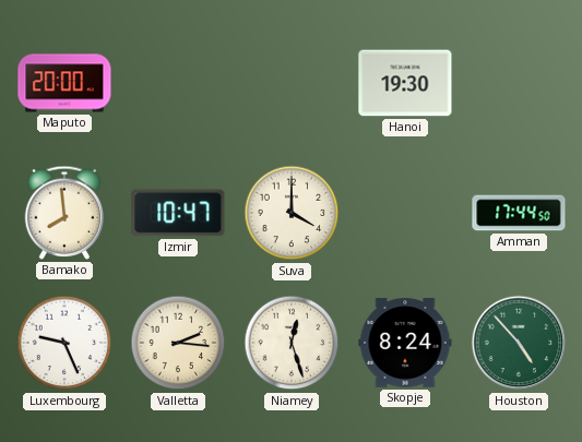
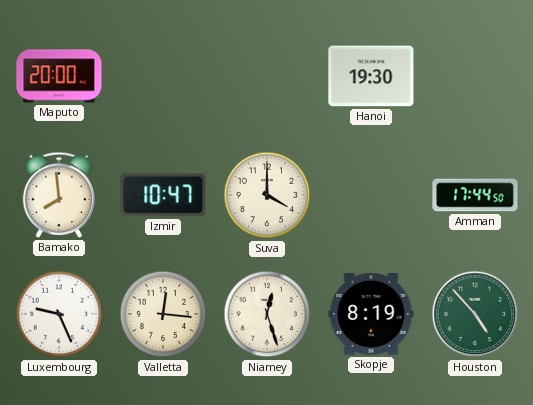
Valletta: 2:16 -> 12:16
Skopje: 8:24 -> 8:19
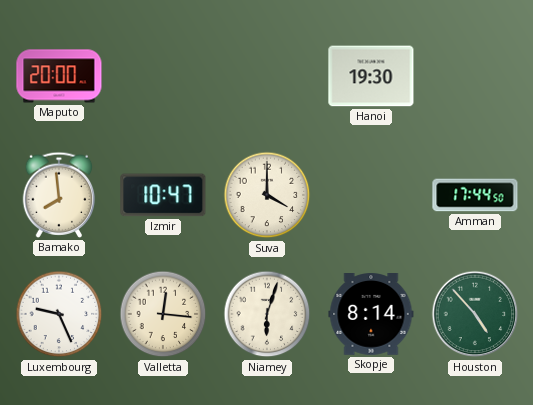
Niamey: 12:27 -> 6:03
Skopje: 8:19 -> 8:14
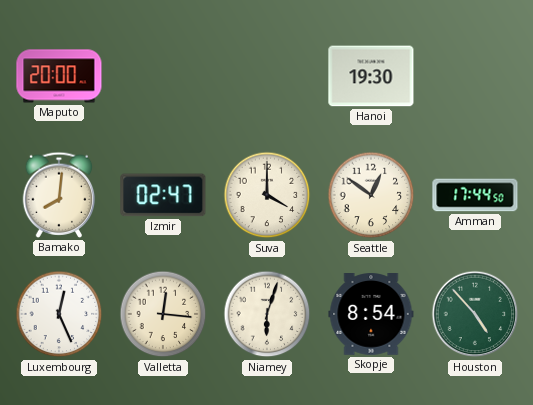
Bamako: 7:59 -> 8:01
Izmir: 10:47 -> 02:47
Seattle: none -> 12:51
Luxembourg: 9:26 -> 12:26
Skopje: 8:14 -> 8:54
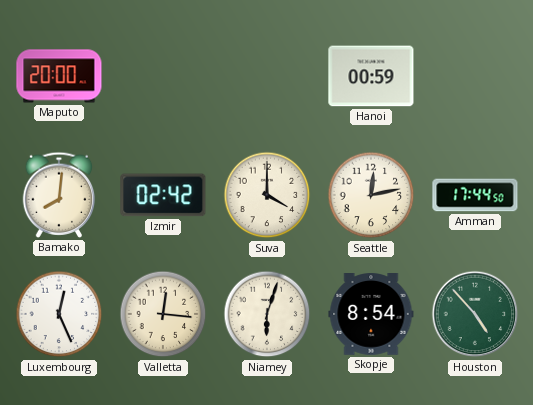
Hanoi: 19:30 -> 00:59
Izmir: 02:47 -> 02:42
Seattle: 12:51 -> 12:13
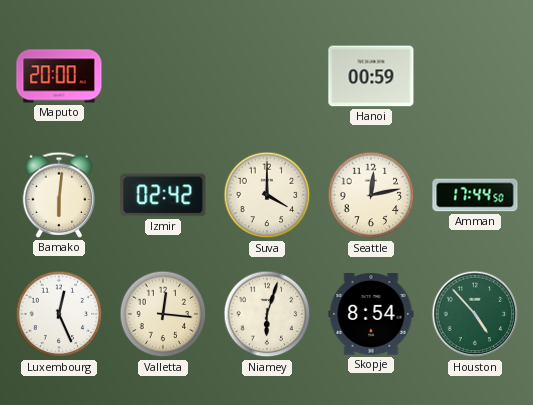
Bamako: 8:01 -> 6:01
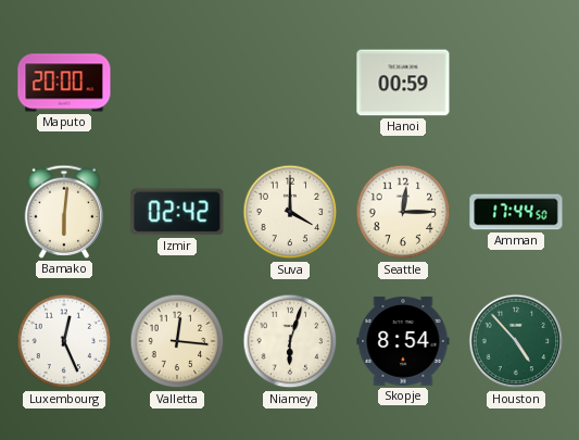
Seattle: 12:13 -> 12:15
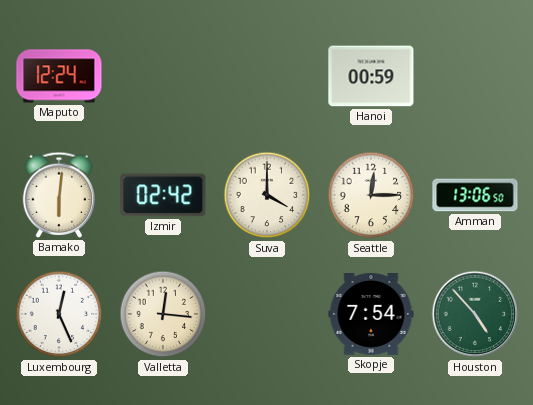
Maputo: 20:00 -> 12:24
Amman: 17:44 -> 13:06
Niamey: 6:03 -> none
Skopje: 8:54 -> 7:54
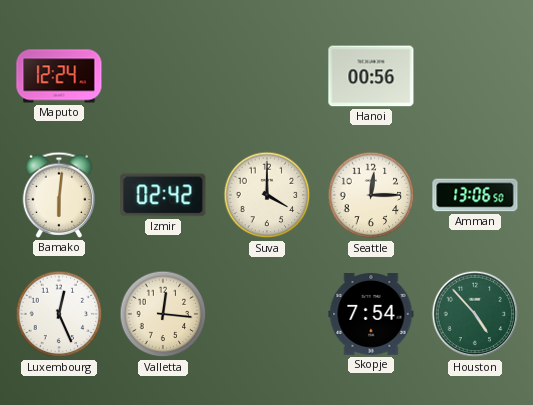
Hanoi: 00:59 -> 00:56
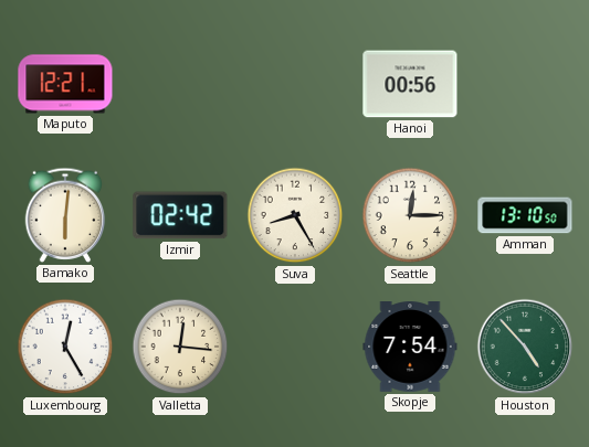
Maputo: 12:24 -> 12:21
Suva: 4:00 -> 8:25
Amman: 13:06 -> 13:10
Luxembourg: 12:26 -> 12:25
